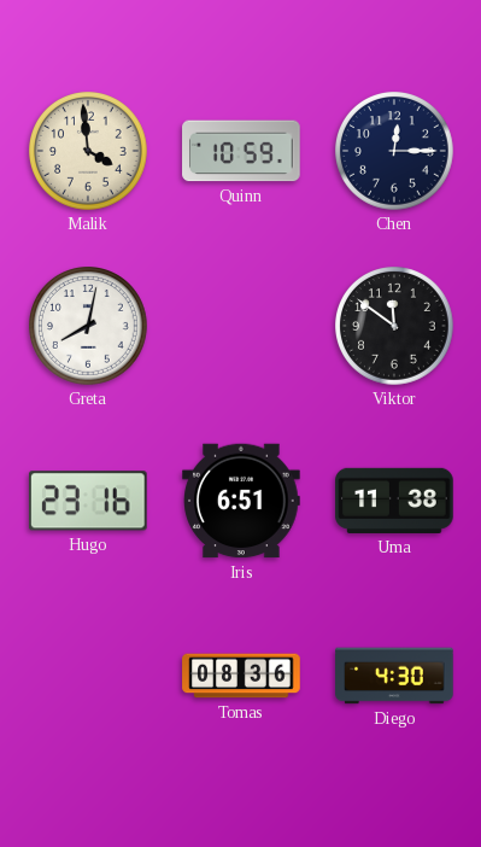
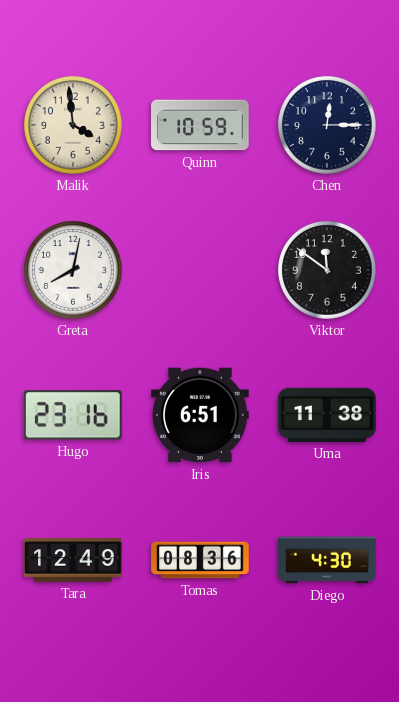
Tara: none -> 12:49
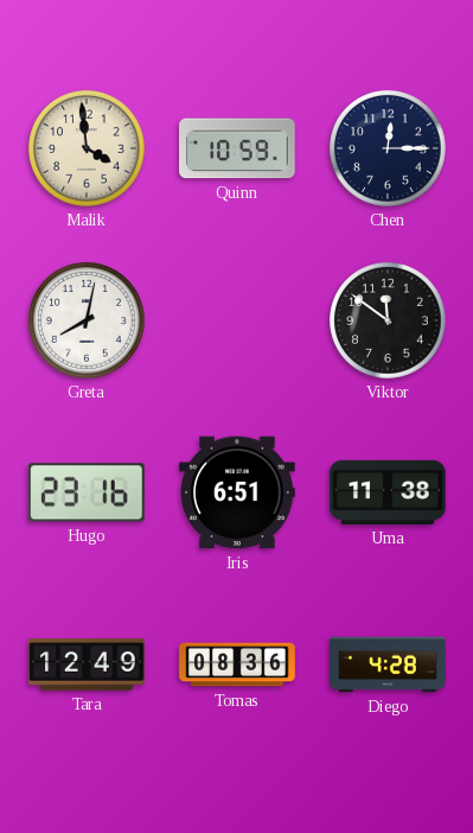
Diego: 4:30 -> 4:28
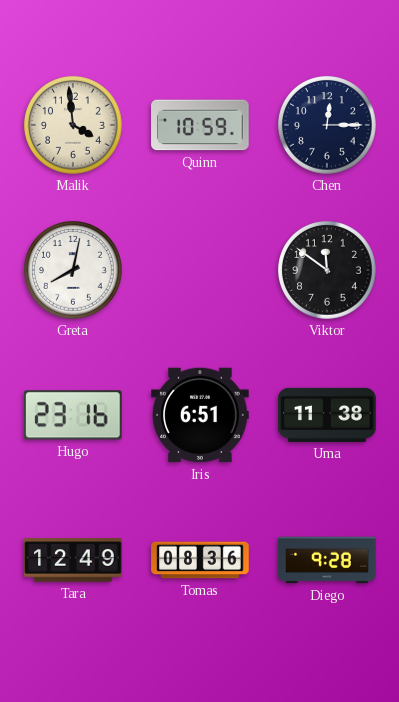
Diego: 4:28 -> 9:28
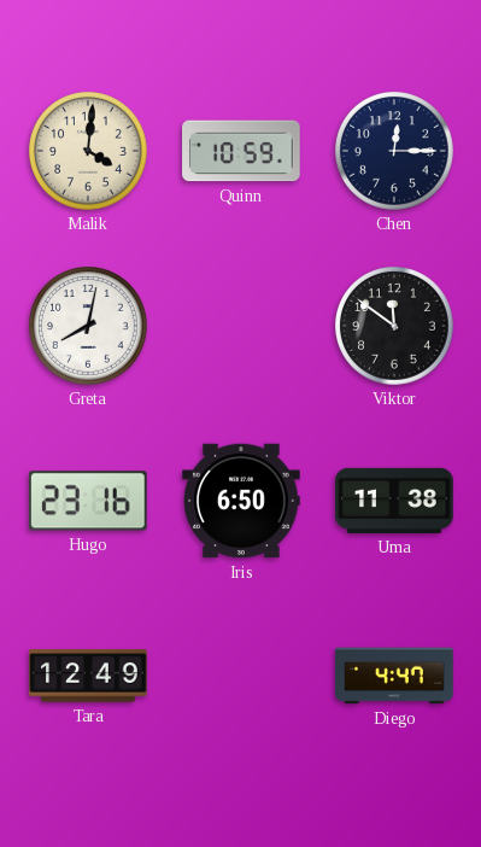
Malik: 3:59 -> 4:01
Iris: 6:51 -> 6:50
Tomas: 08:36 -> none
Diego: 9:28 -> 4:47
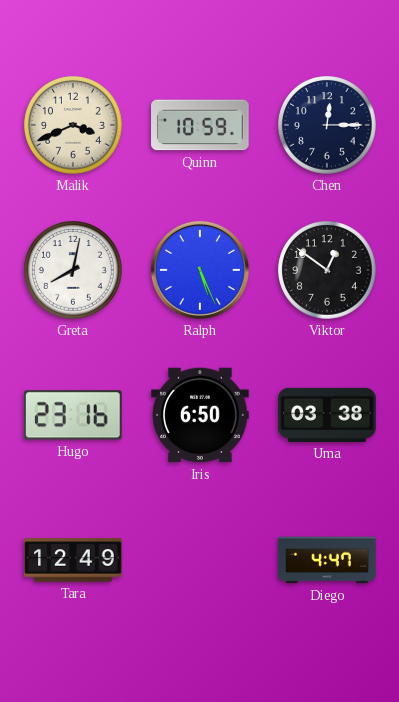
Malik: 4:01 -> 3:41
Ralph: none -> 5:26
Viktor: 11:51 -> 12:51
Uma: 11:38 -> 03:38
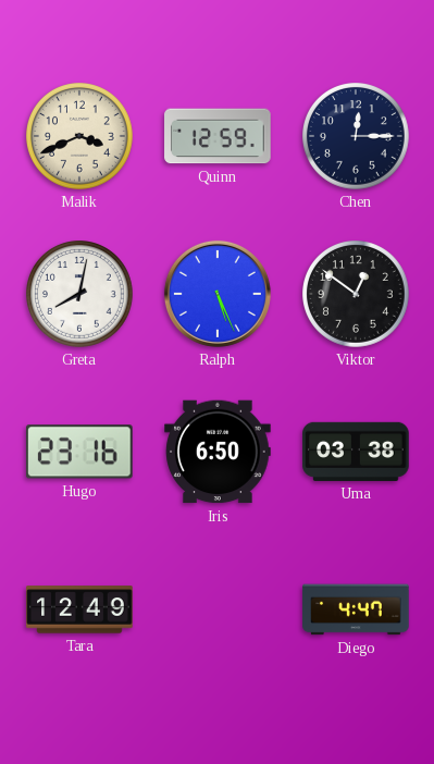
Quinn: 10:59 -> 12:59
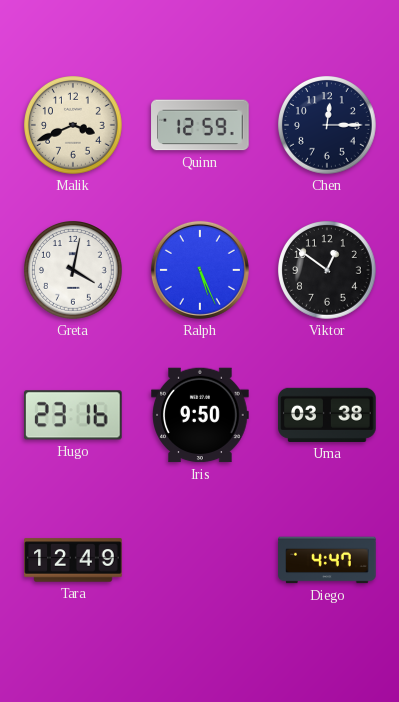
Greta: 8:02 -> 4:02
Iris: 6:50 -> 9:50
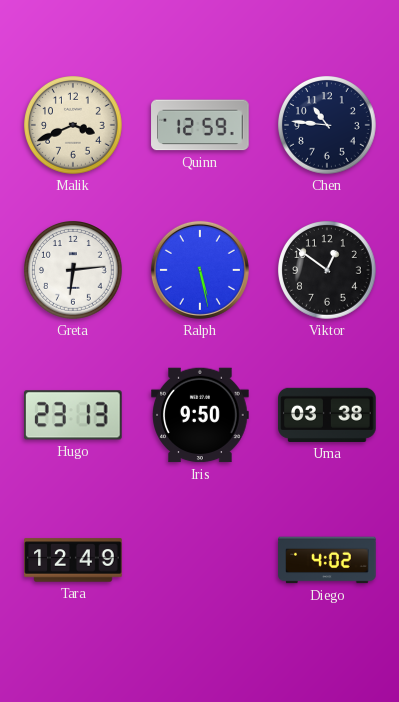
Chen: 12:15 -> 10:46
Greta: 4:02 -> 6:14
Ralph: 5:26 -> 5:28
Hugo: 23:16 -> 23:13
Diego: 4:47 -> 4:02
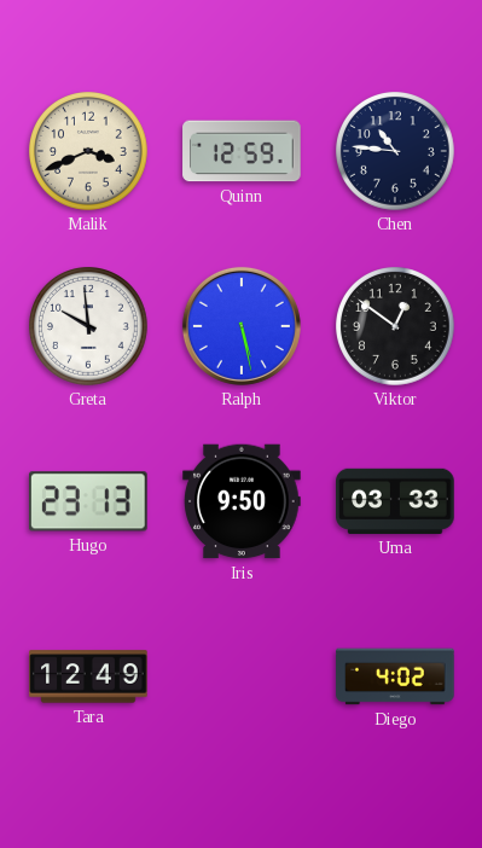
Greta: 6:14 -> 9:59
Uma: 03:38 -> 03:33
